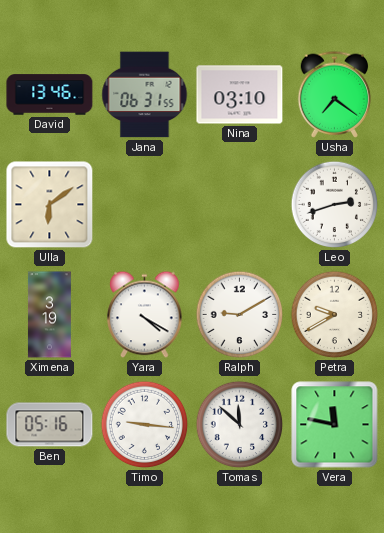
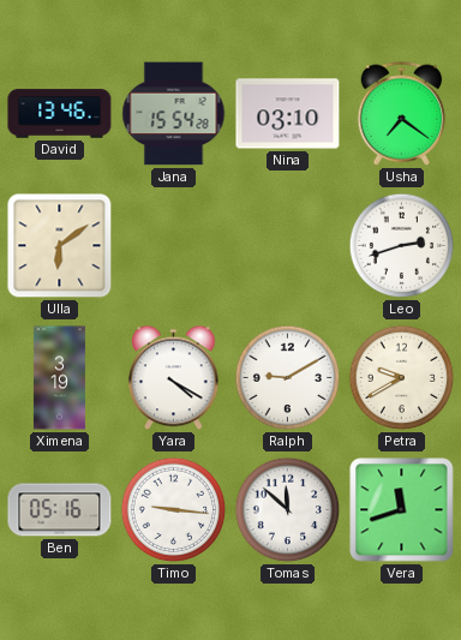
Jana: 06:31 -> 15:54
Vera: 11:47 -> 11:42
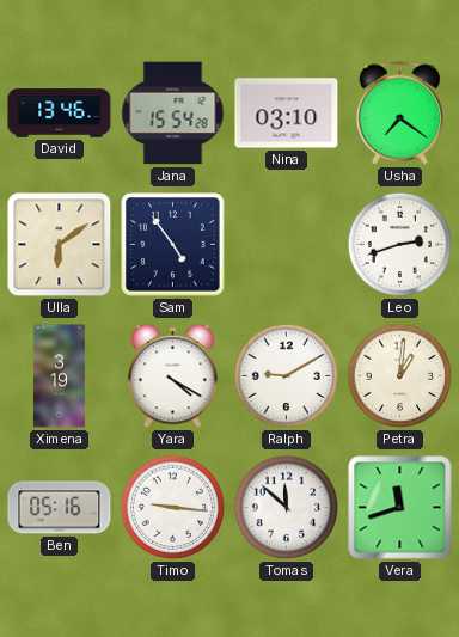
Sam: none -> 4:54
Petra: 9:40 -> 1:01
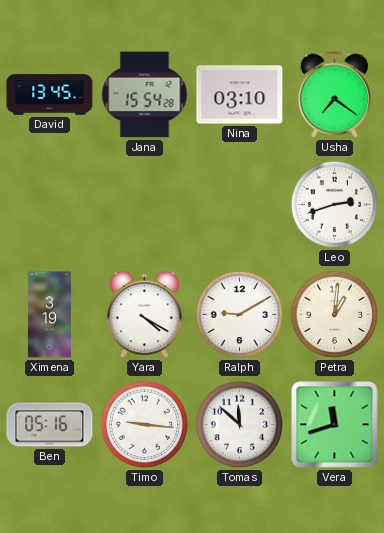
David: 13:46 -> 13:45
Ulla: 6:09 -> none
Sam: 4:54 -> none
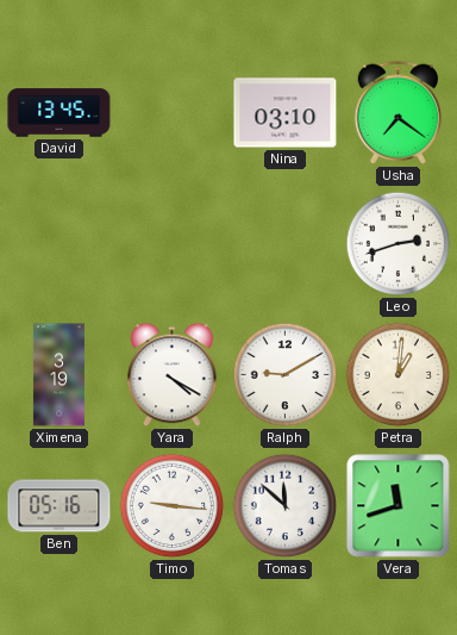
Jana: 15:54 -> none
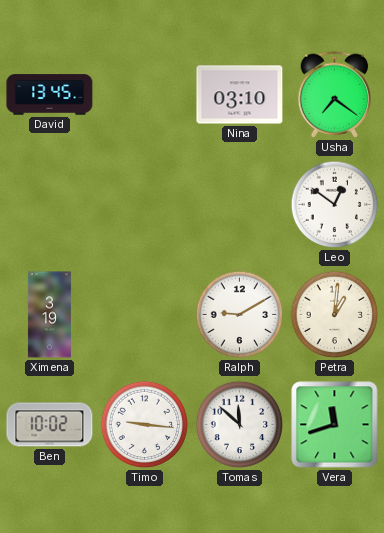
Leo: 2:42 -> 12:51
Yara: 4:20 -> none
Ben: 05:16 -> 10:02
